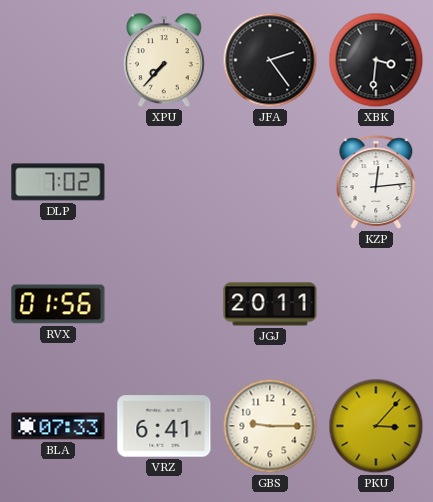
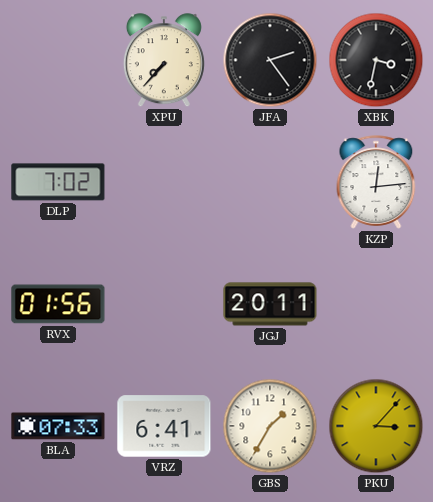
XBK: 3:31 -> 3:32
GBS: 9:15 -> 1:35
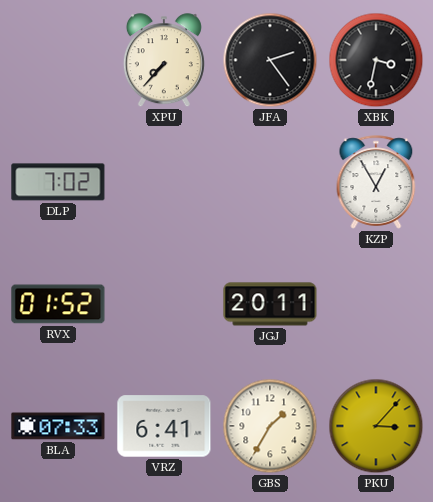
KZP: 12:14 -> 12:55
RVX: 01:56 -> 01:52
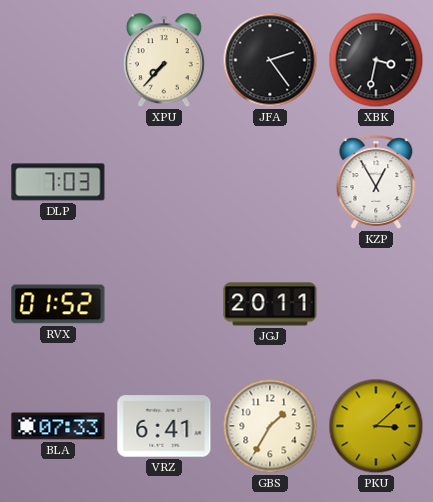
DLP: 7:02 -> 7:03
PKU: 3:07 -> 3:08
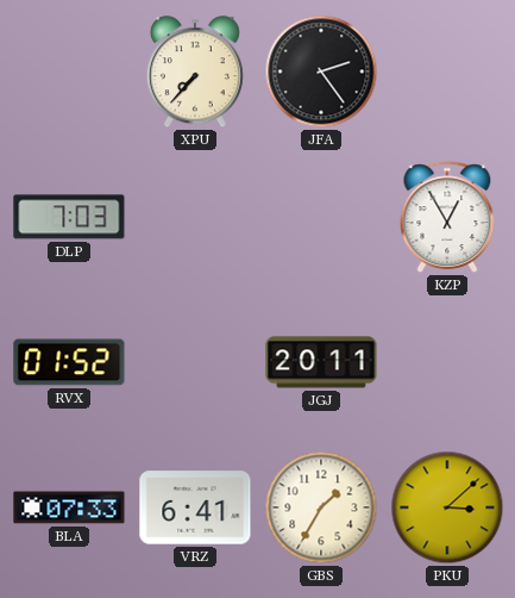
XBK: 3:32 -> none
